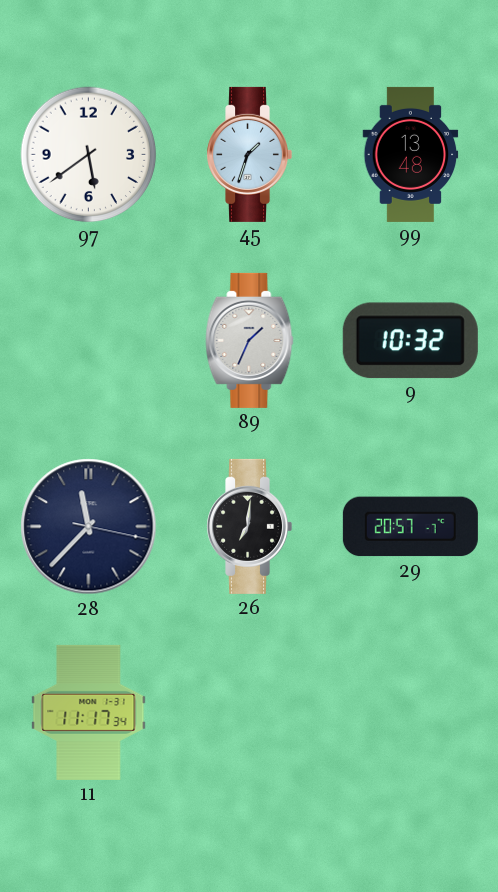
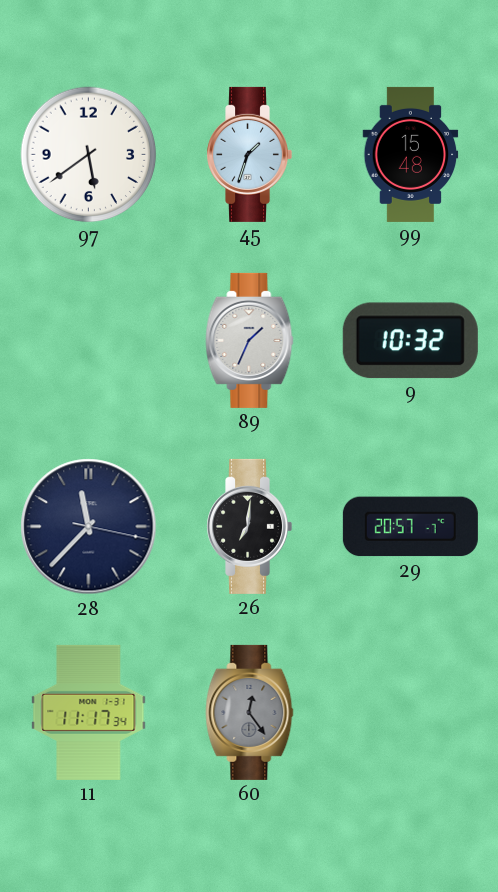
99: 13:48 -> 15:48
60: none -> 12:24
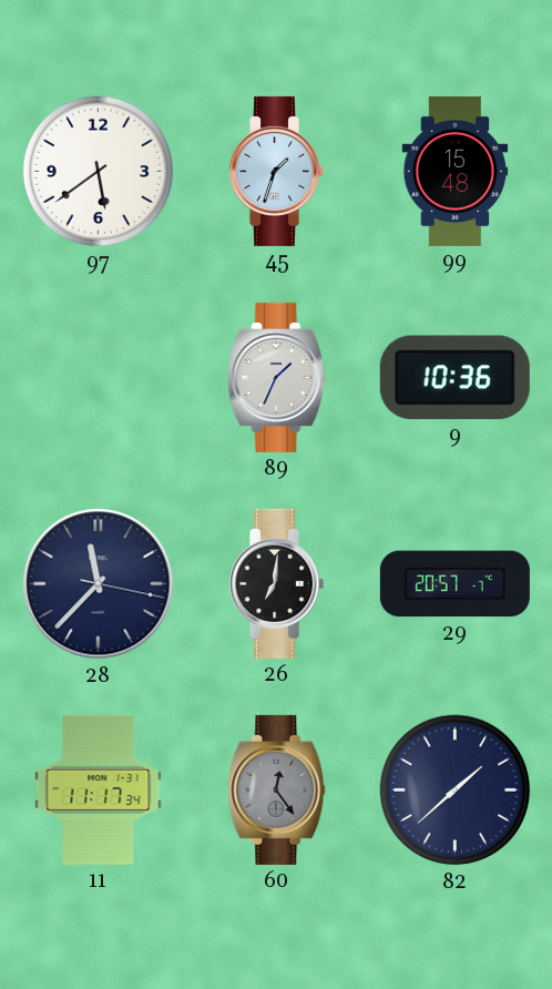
9: 10:32 -> 10:36
82: none -> 1:38
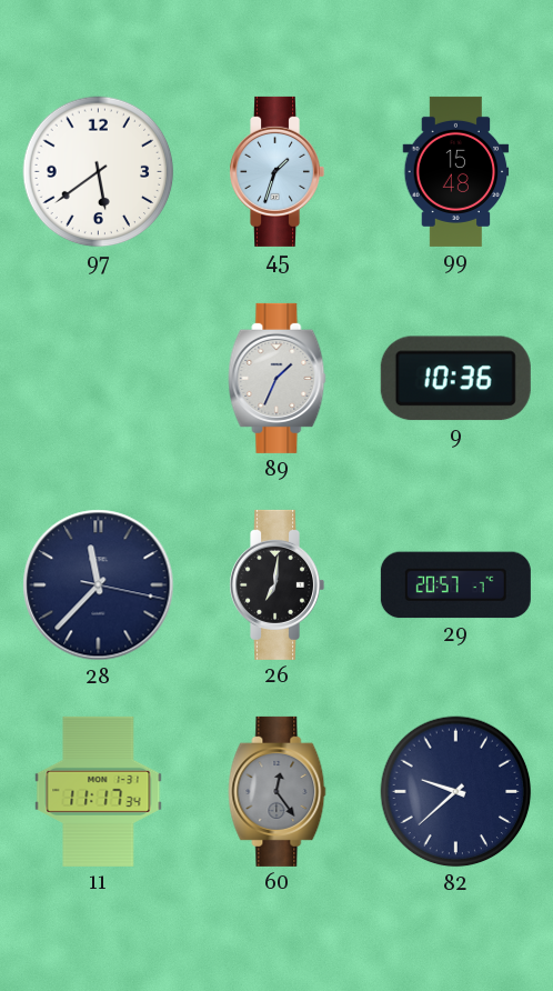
82: 1:38 -> 9:38
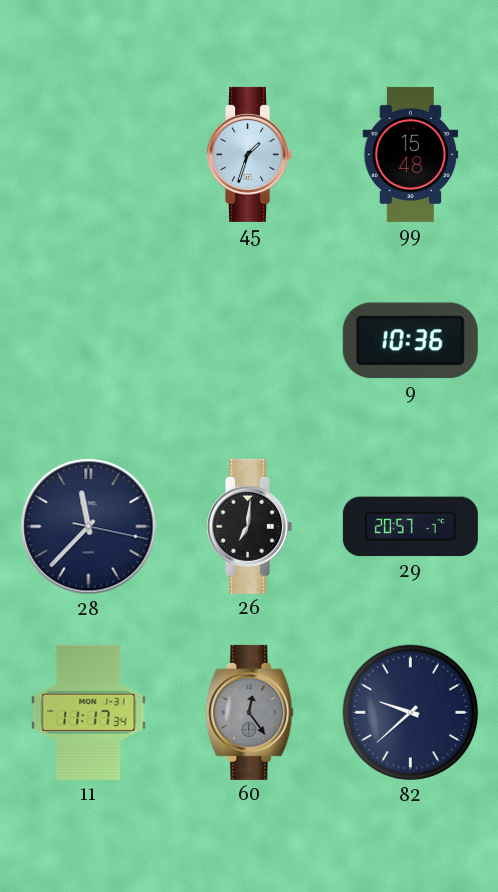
97: 5:39 -> none
89: 1:34 -> none
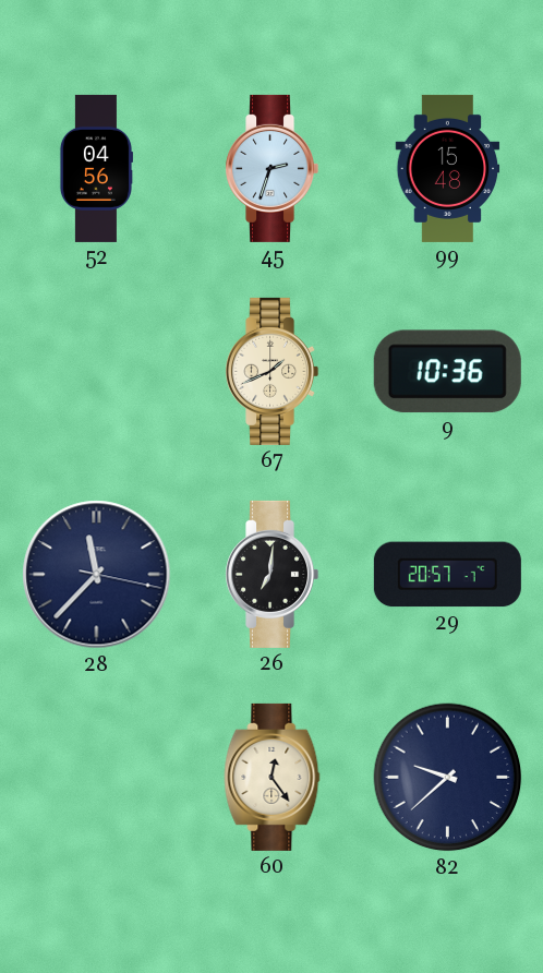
52: none -> 04:56
45: 1:33 -> 2:33
67: none -> 1:41
11: 11:17 -> none
60 dial: grey -> cream
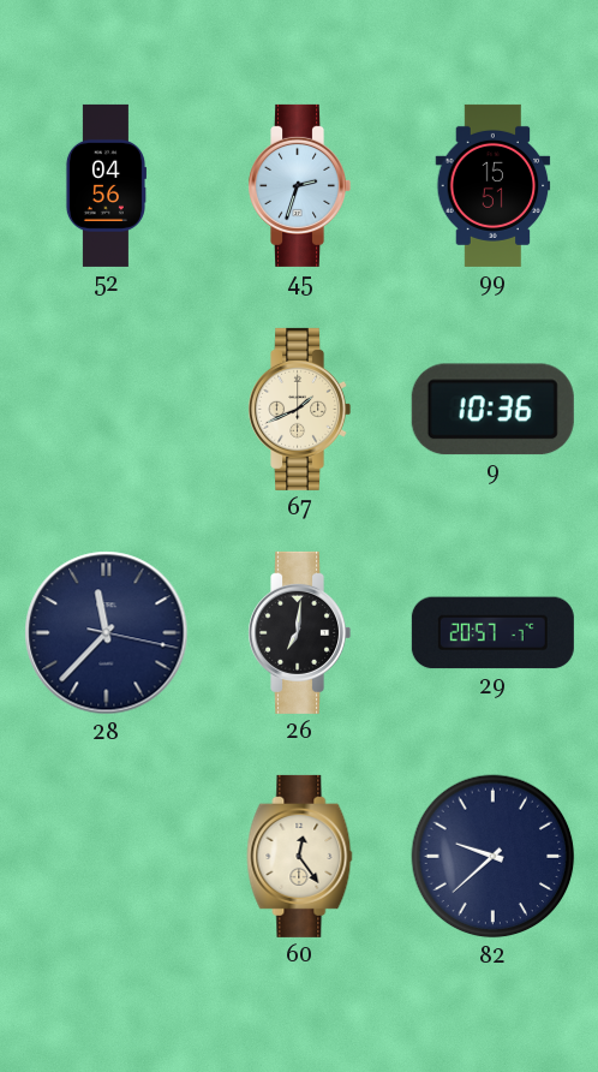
99: 15:48 -> 15:51
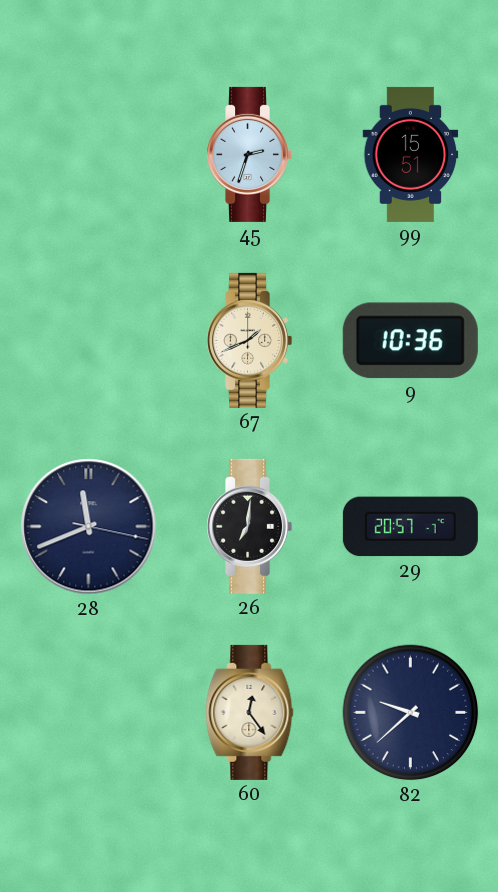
52: 04:56 -> none
28: 11:37 -> 11:41
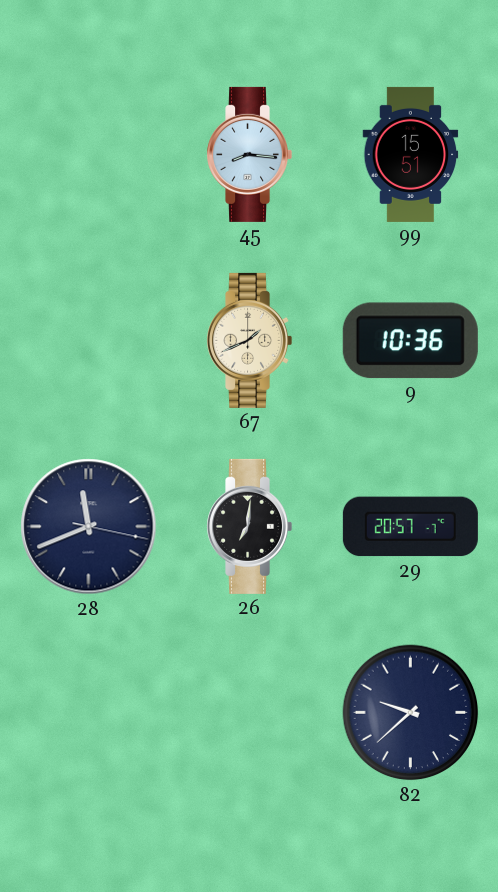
45: 2:33 -> 8:16
60: 12:24 -> none
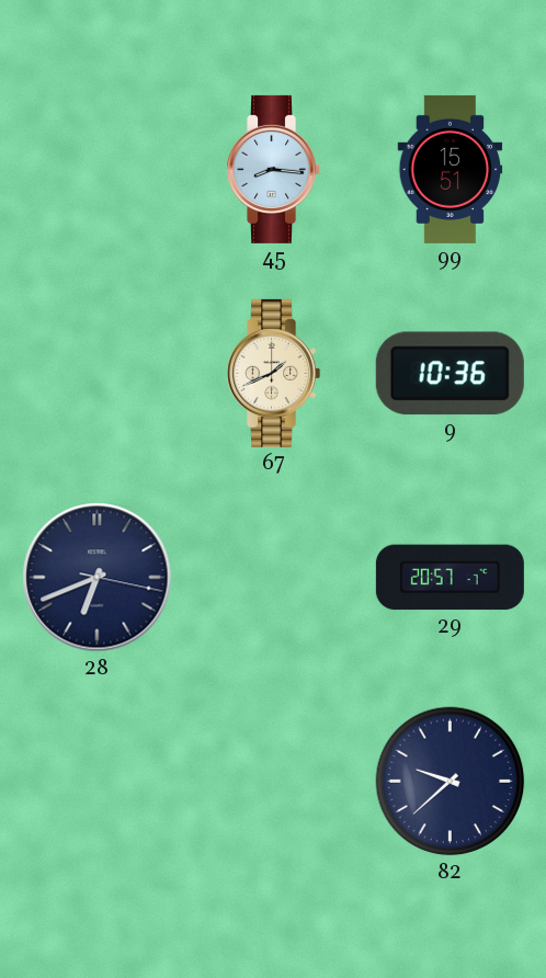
28: 11:41 -> 6:41
26: 7:01 -> none
